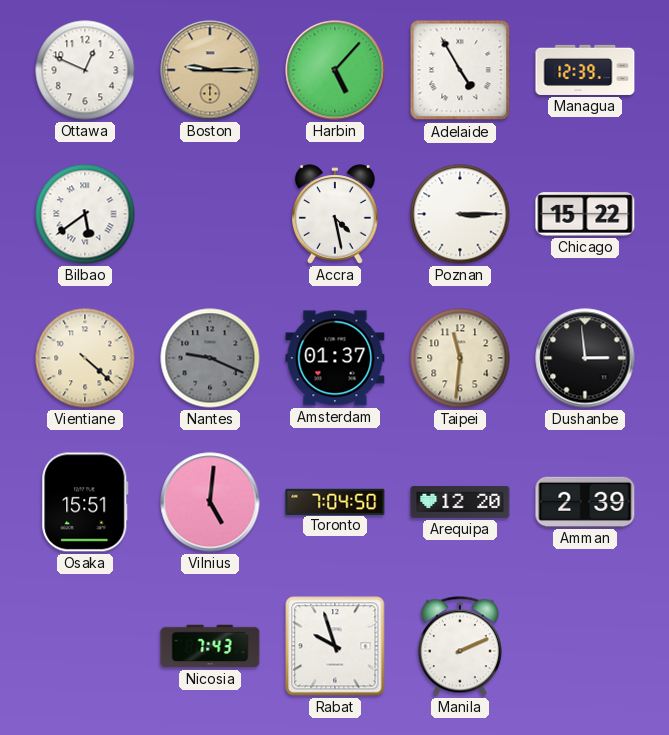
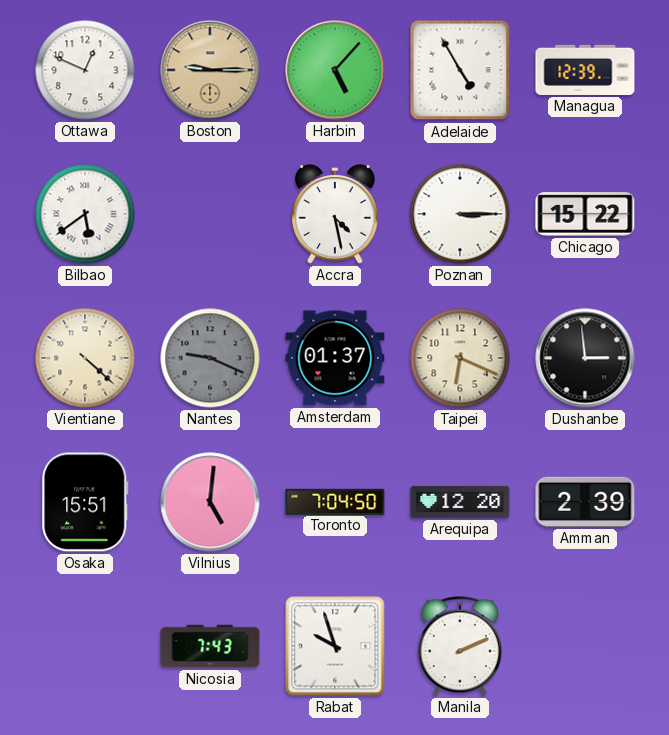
Taipei: 11:31 -> 6:19
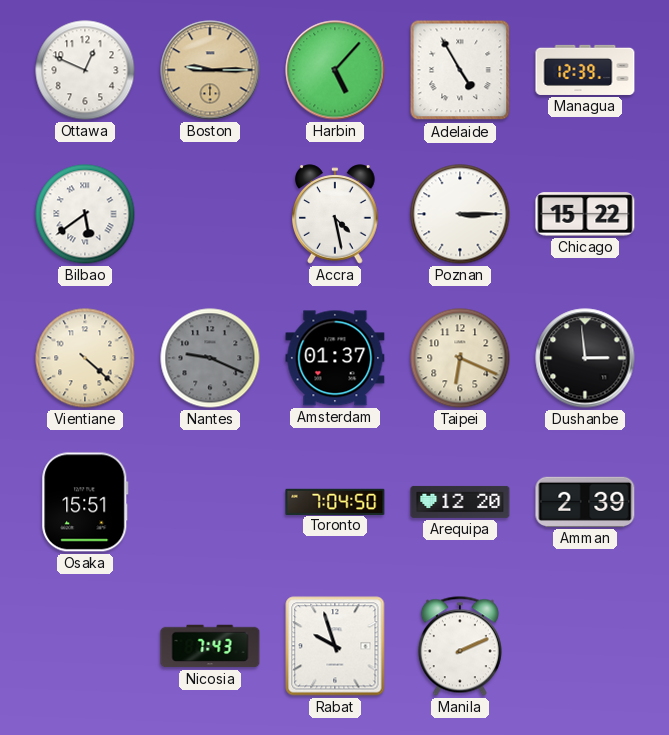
Vilnius: 5:01 -> none
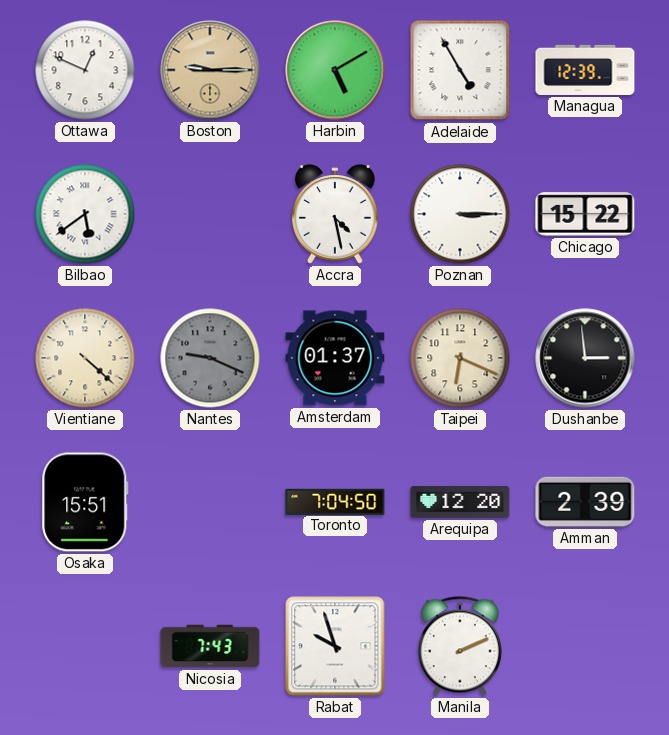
Harbin: 5:07 -> 5:10
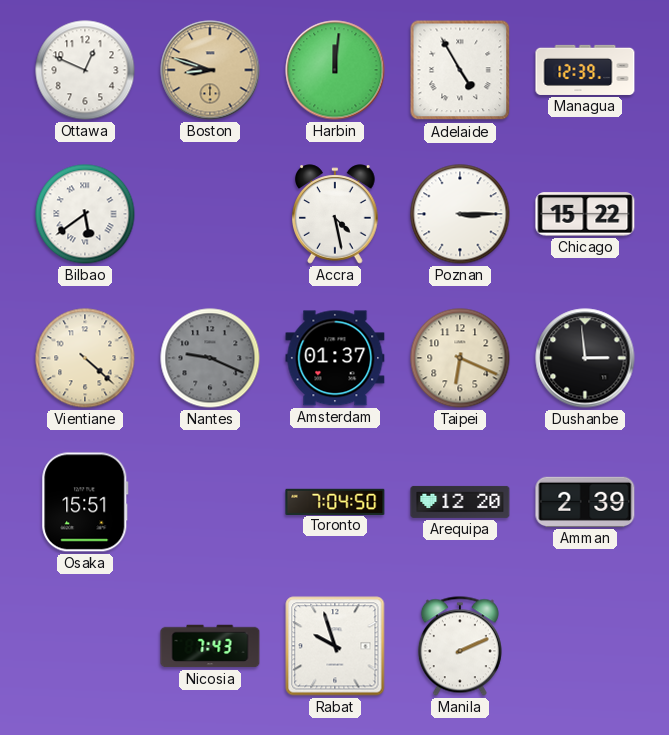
Boston: 9:15 -> 8:48
Harbin: 5:10 -> 12:01
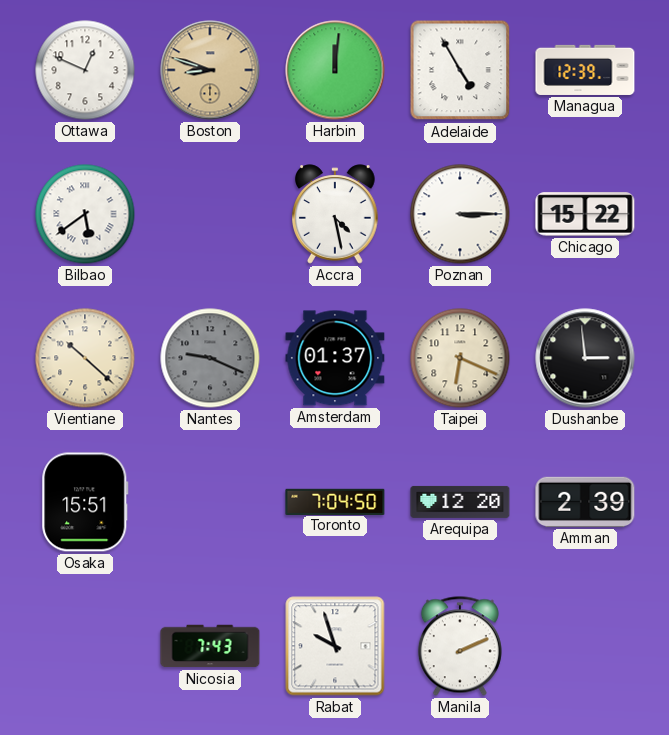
Vientiane: 4:22 -> 10:22
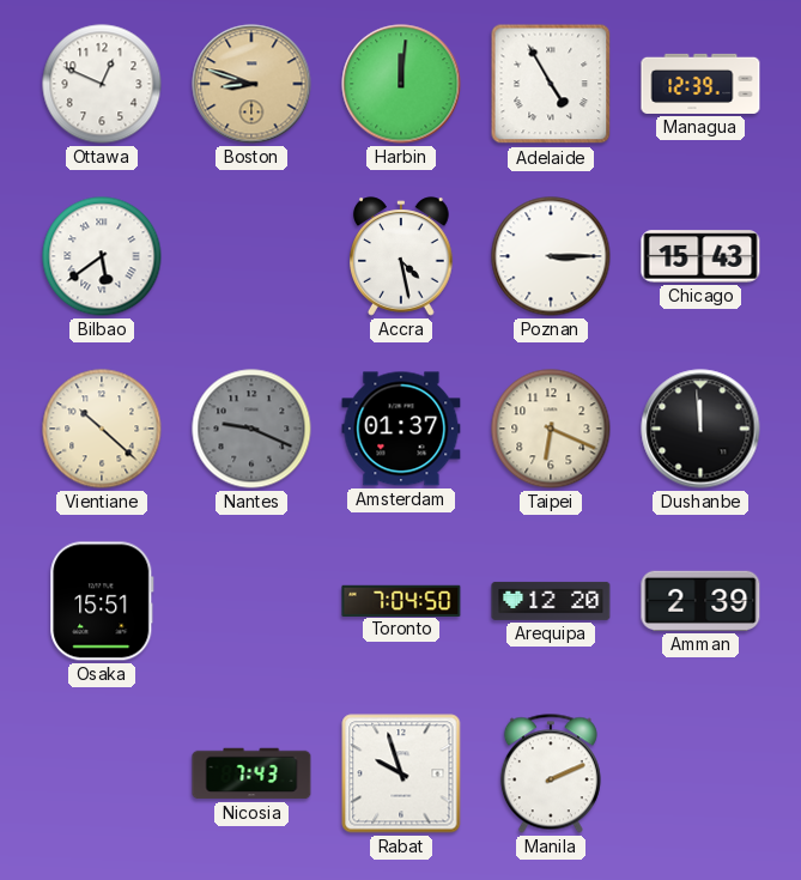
Chicago: 15:22 -> 15:43
Dushanbe: 2:59 -> 11:59
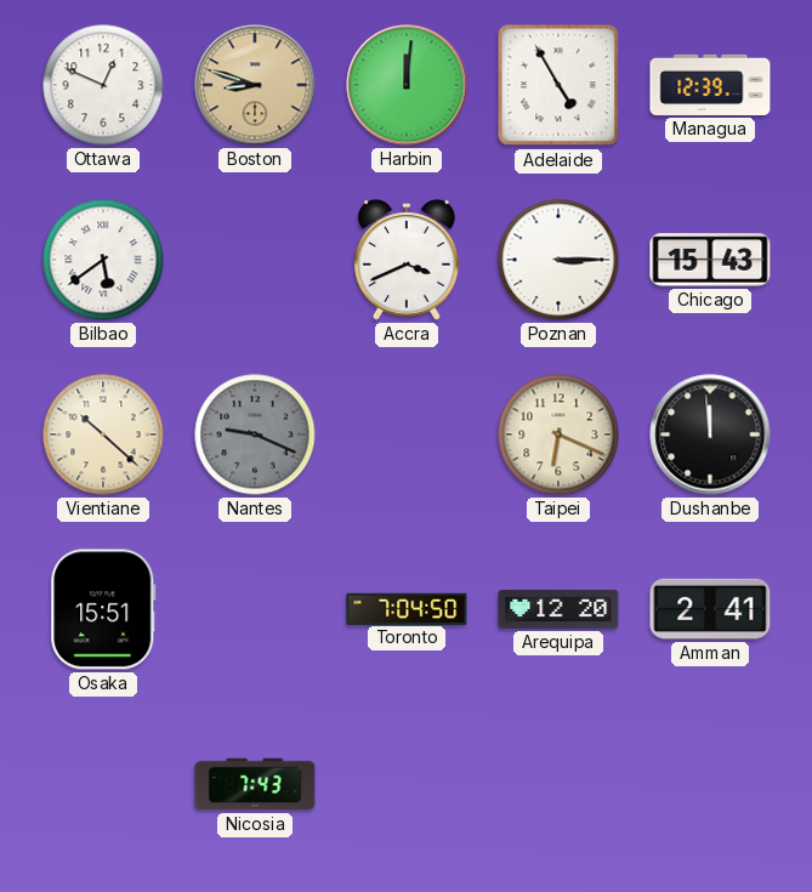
Accra: 4:28 -> 3:41
Amsterdam: 01:37 -> none
Amman: 2:39 -> 2:41
Rabat: 9:57 -> none
Manila: 2:11 -> none
